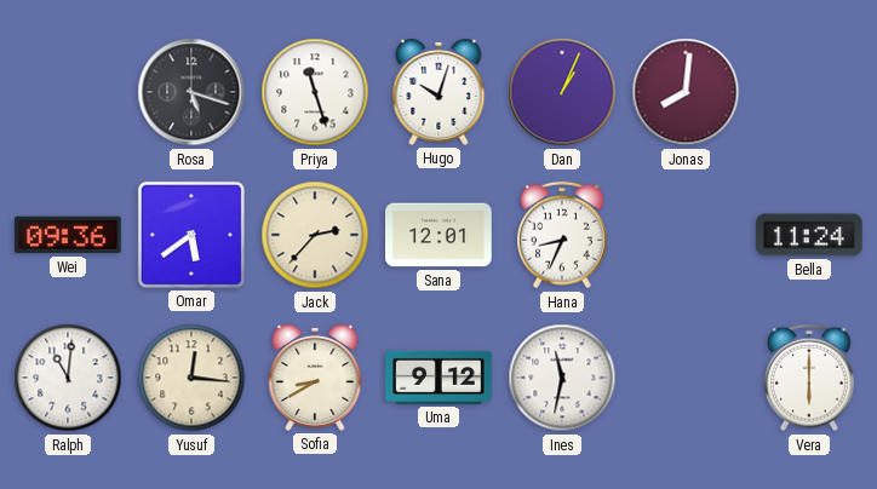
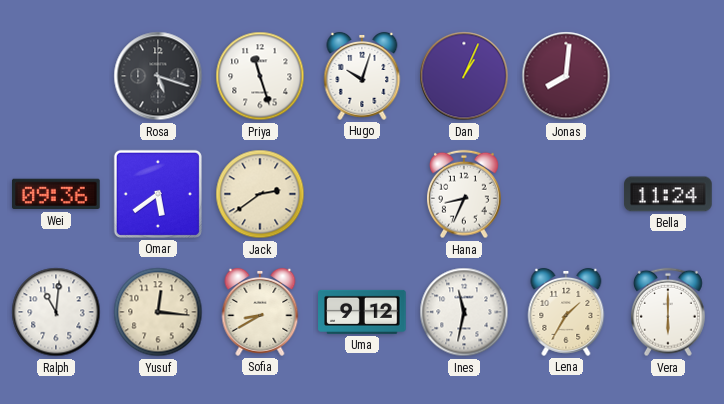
Jack: 2:37 -> 2:39
Sana: 12:01 -> none
Lena: none -> 1:35
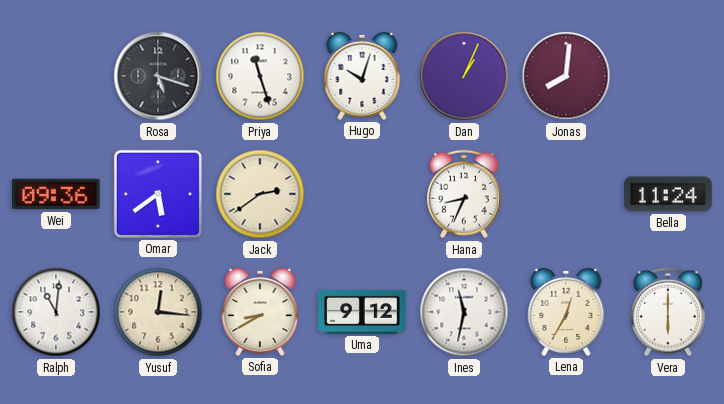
Lena: 1:35 -> 12:35
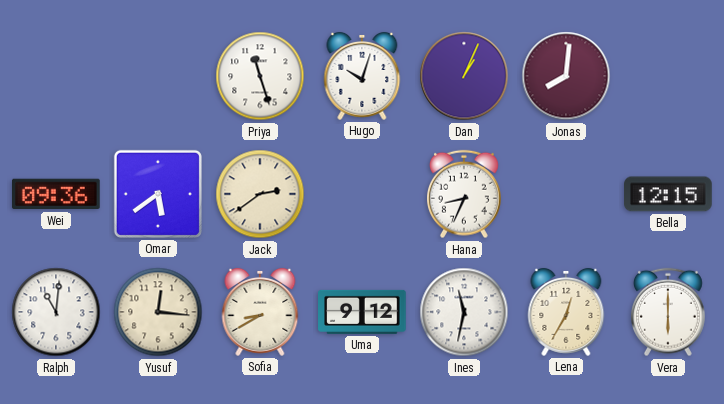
Rosa: 5:18 -> none
Bella: 11:24 -> 12:15
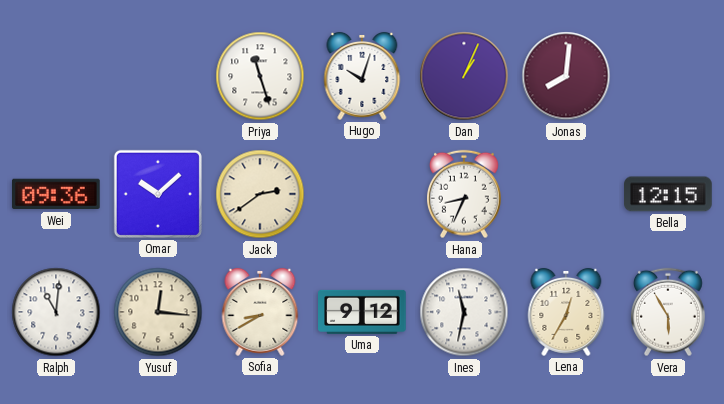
Omar: 5:39 -> 10:08
Vera: 6:00 -> 5:55
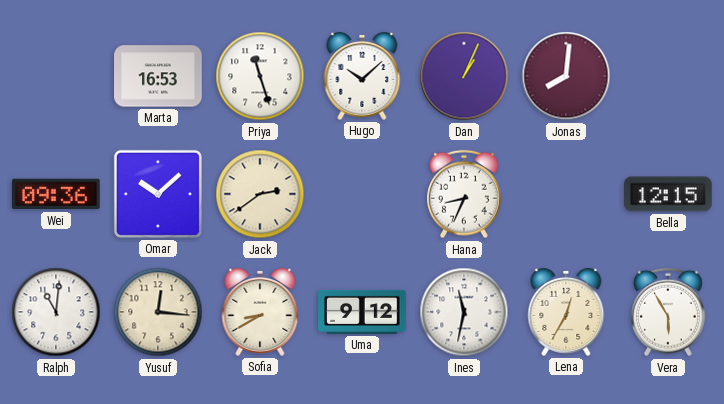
Marta: none -> 16:53
Hugo: 10:03 -> 10:08
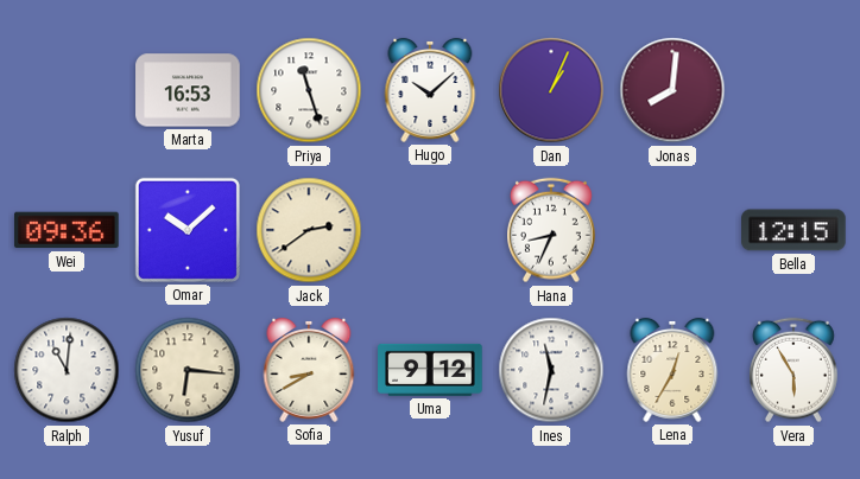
Yusuf: 12:16 -> 6:16
